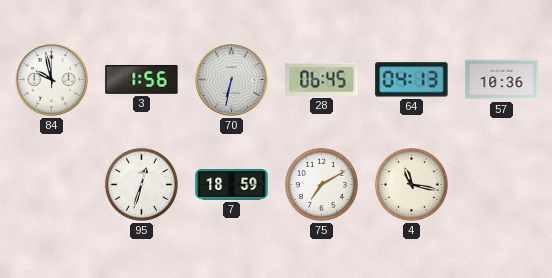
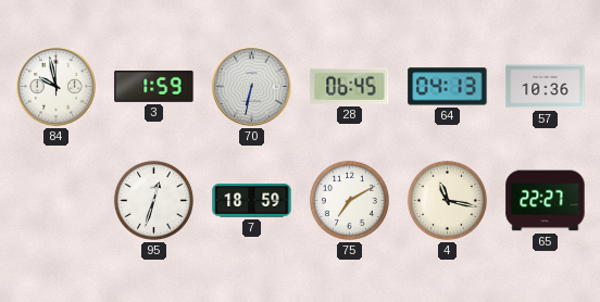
3: 1:56 -> 1:59
65: none -> 22:27
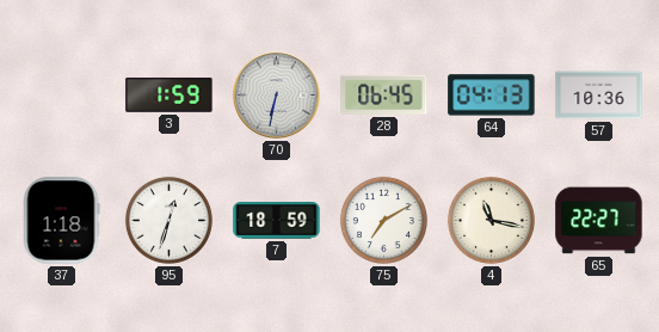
84: 9:58 -> none
37: none -> 1:18
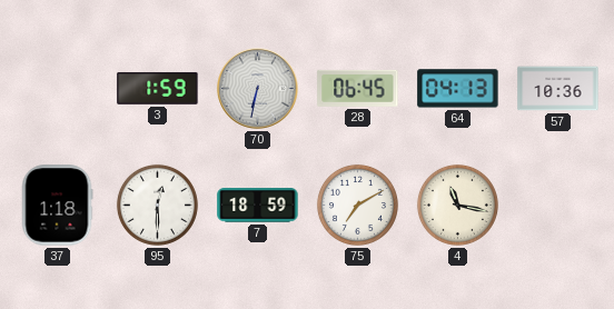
95: 12:33 -> 12:30
65: 22:27 -> none
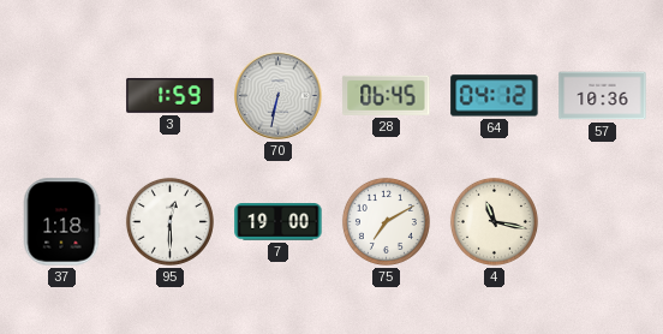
64: 04:13 -> 04:12
7: 18:59 -> 19:00
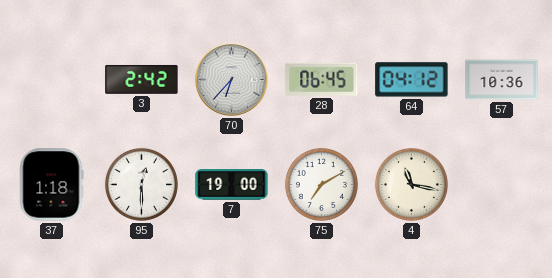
3: 1:59 -> 2:42
70: 6:32 -> 6:37
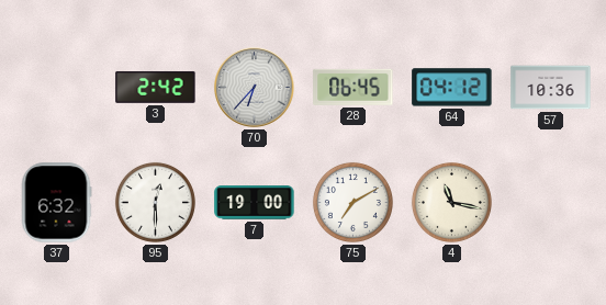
37: 1:18 -> 6:32
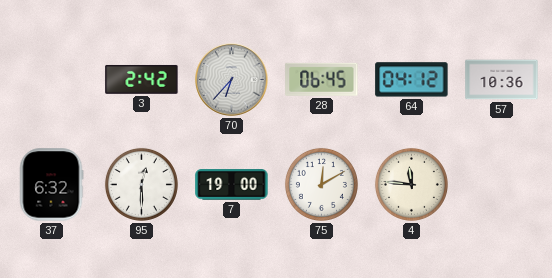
75: 7:10 -> 12:10
4: 11:17 -> 11:46
